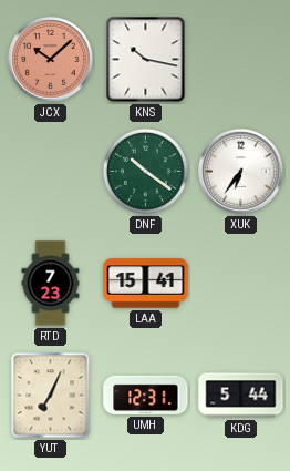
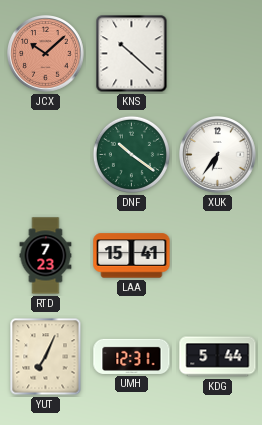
KNS: 10:17 -> 10:22
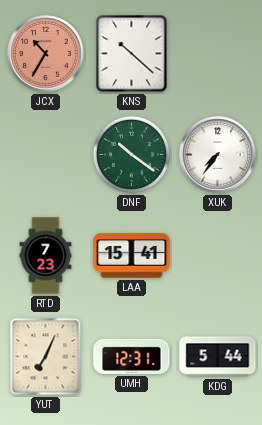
JCX: 10:08 -> 10:35
XUK: 6:36 -> 7:36
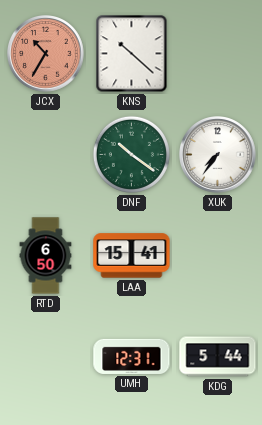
RTD: 7:23 -> 6:50
YUT: 7:04 -> none
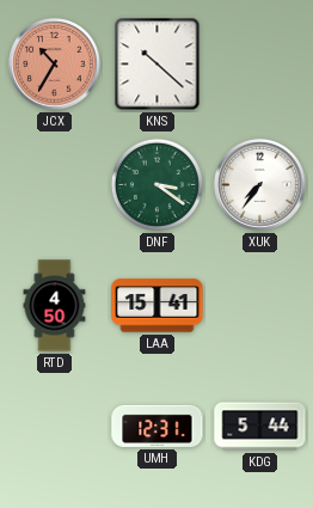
DNF: 10:21 -> 3:21
RTD: 6:50 -> 4:50
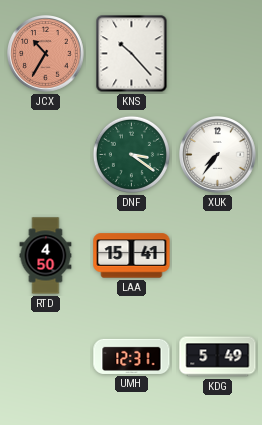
KNS: 10:22 -> 10:23
KDG: 5:44 -> 5:49
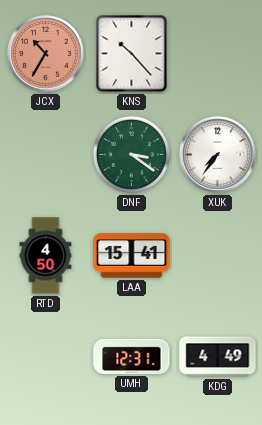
KDG: 5:49 -> 4:49
